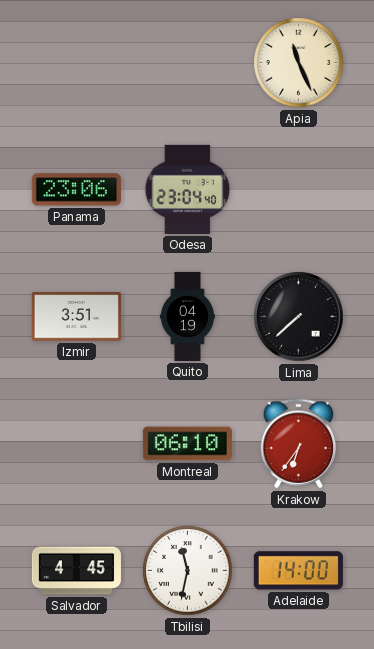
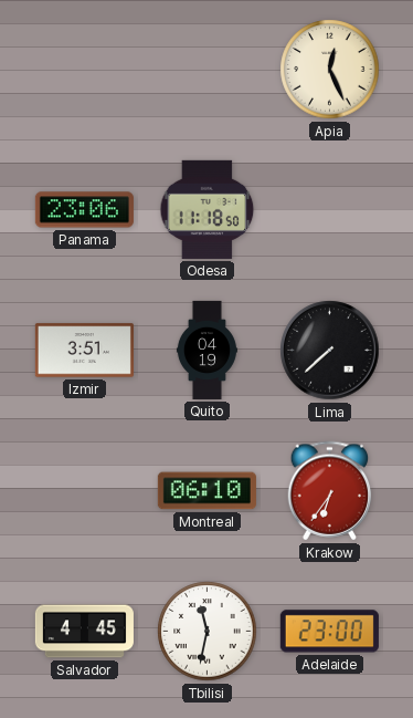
Apia: 11:26 -> 12:26
Odesa: 23:04 -> 11:18
Adelaide: 14:00 -> 23:00
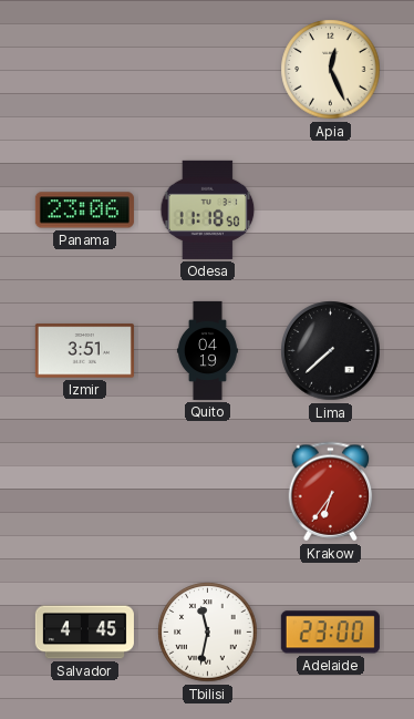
Montreal: 06:10 -> none
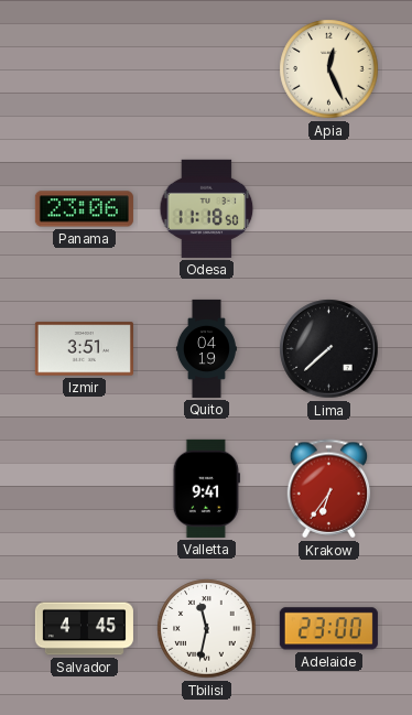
Valletta: none -> 9:41
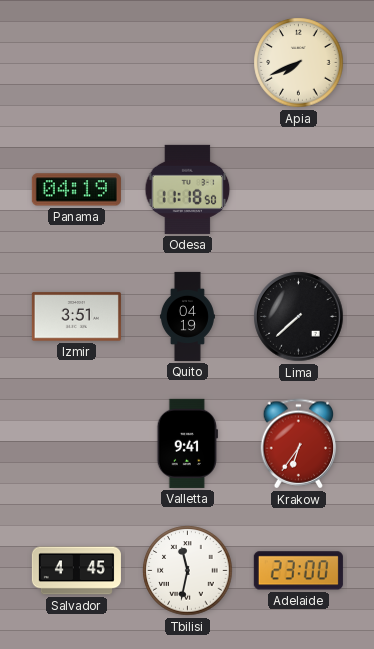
Apia: 12:26 -> 7:41
Panama: 23:06 -> 04:19
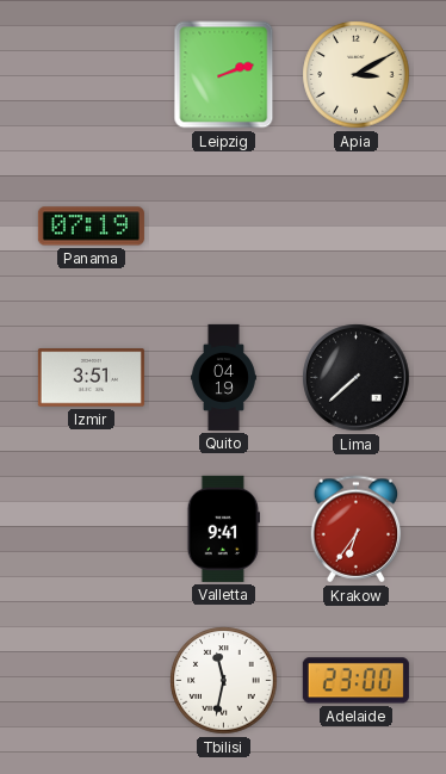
Leipzig: none -> 2:12
Apia: 7:41 -> 3:10
Panama: 04:19 -> 07:19
Odesa: 11:18 -> none
Salvador: 4:45 -> none
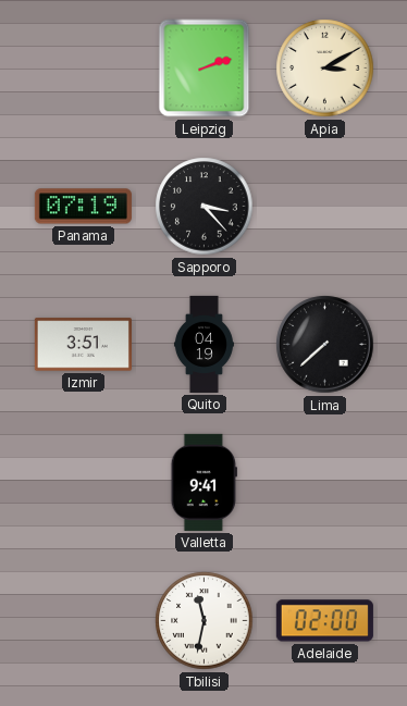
Sapporo: none -> 3:23
Krakow: 6:36 -> none
Adelaide: 23:00 -> 02:00
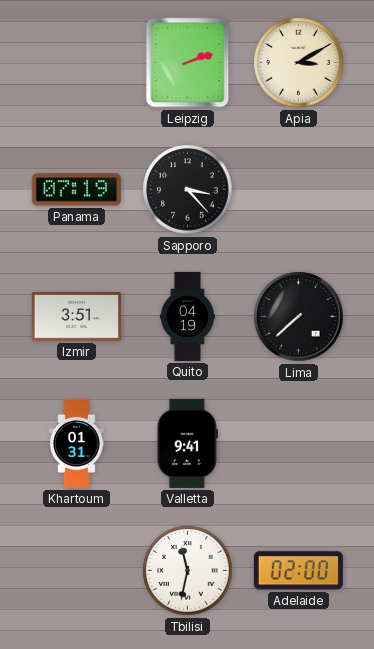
Khartoum: none -> 01:31
